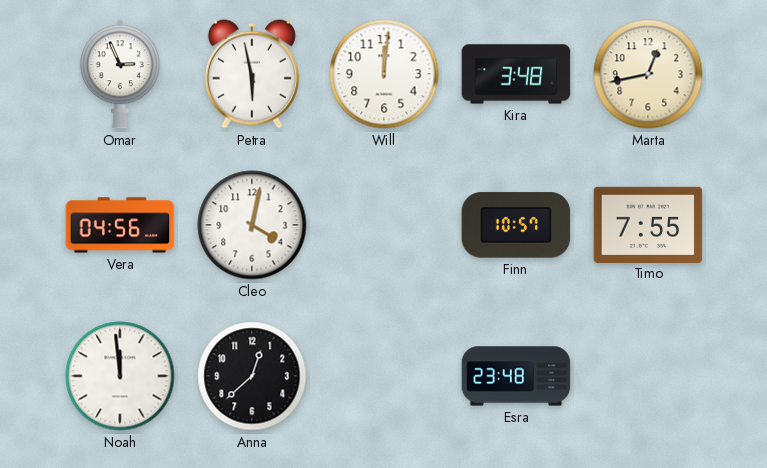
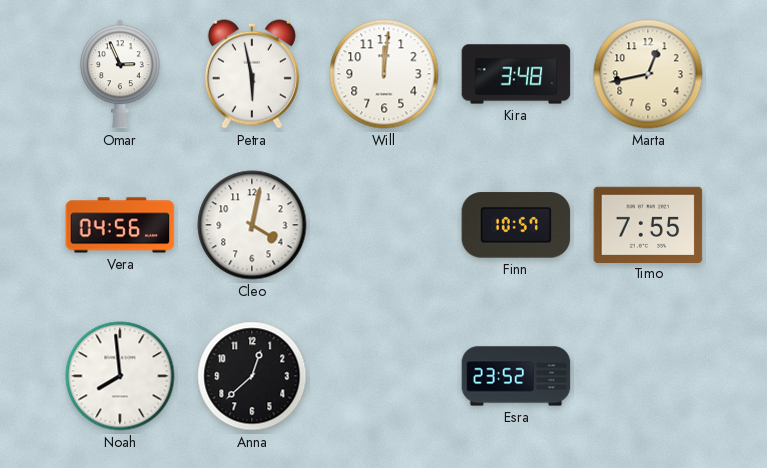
Noah: 11:59 -> 7:59
Esra: 23:48 -> 23:52
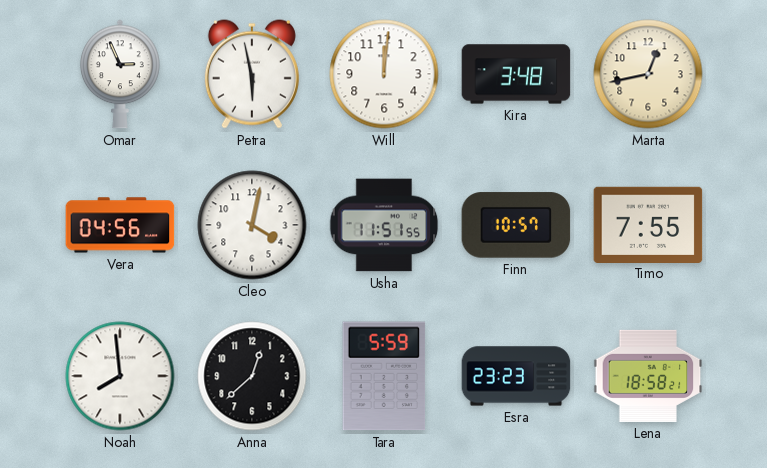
Usha: none -> 11:51
Tara: none -> 5:59
Esra: 23:52 -> 23:23
Lena: none -> 18:58
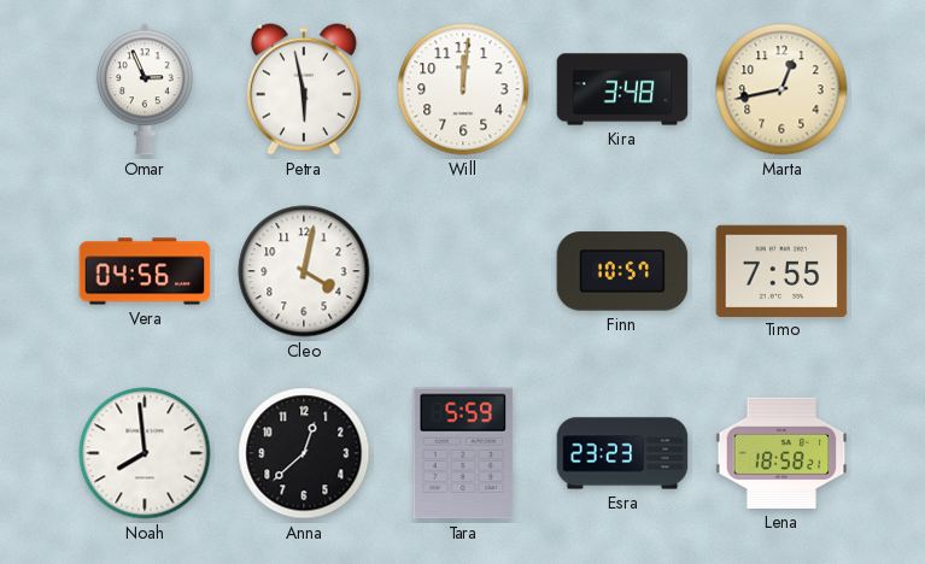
Usha: 11:51 -> none
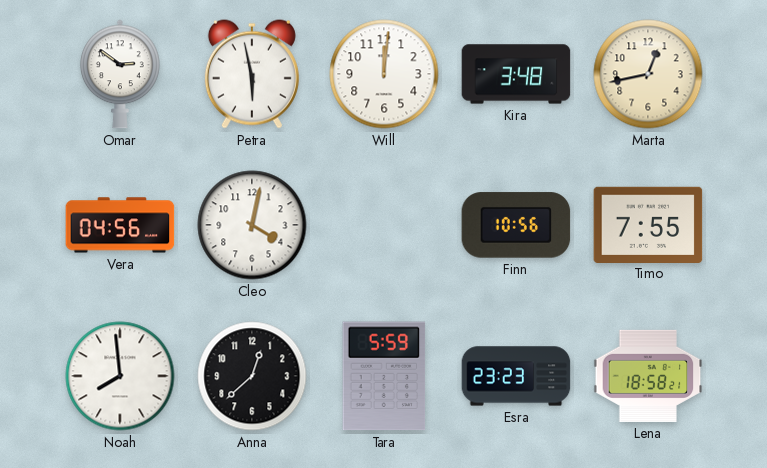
Omar: 2:56 -> 2:51
Finn: 10:57 -> 10:56
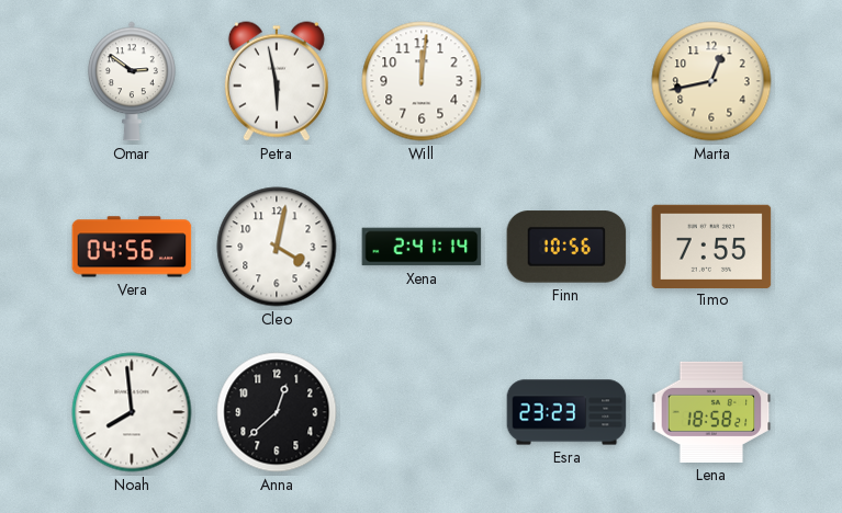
Kira: 3:48 -> none
Xena: none -> 2:41
Tara: 5:59 -> none
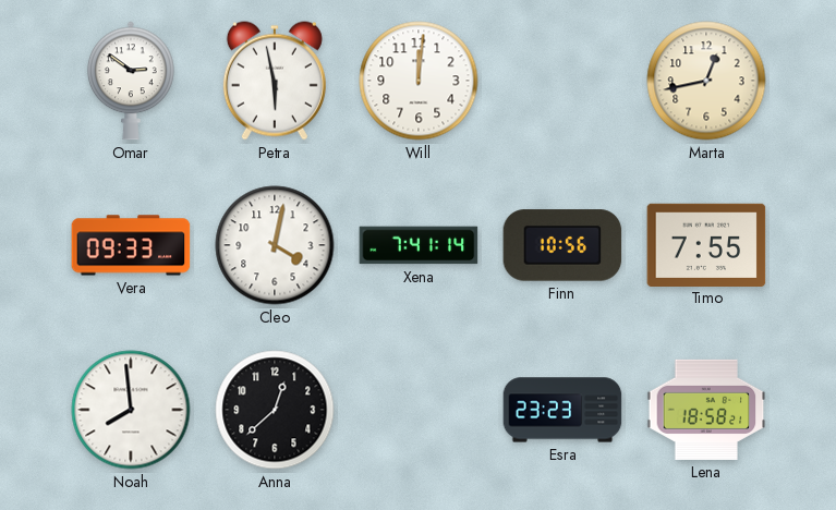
Vera: 04:56 -> 09:33
Xena: 2:41 -> 7:41
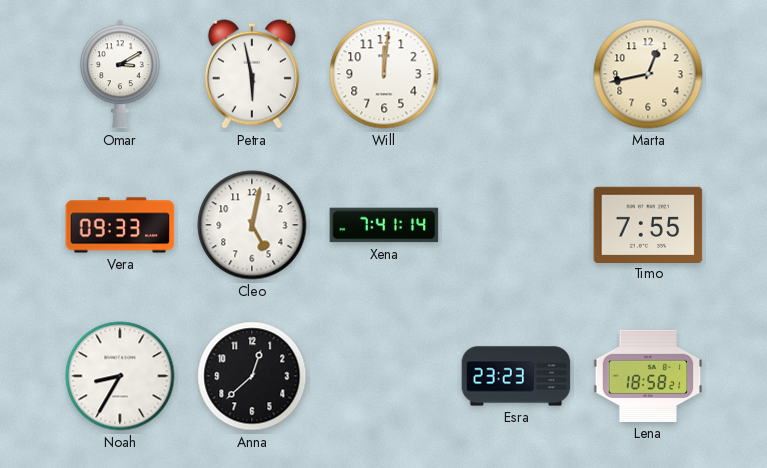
Omar: 2:51 -> 3:10
Cleo: 4:02 -> 5:02
Finn: 10:56 -> none
Noah: 7:59 -> 8:35
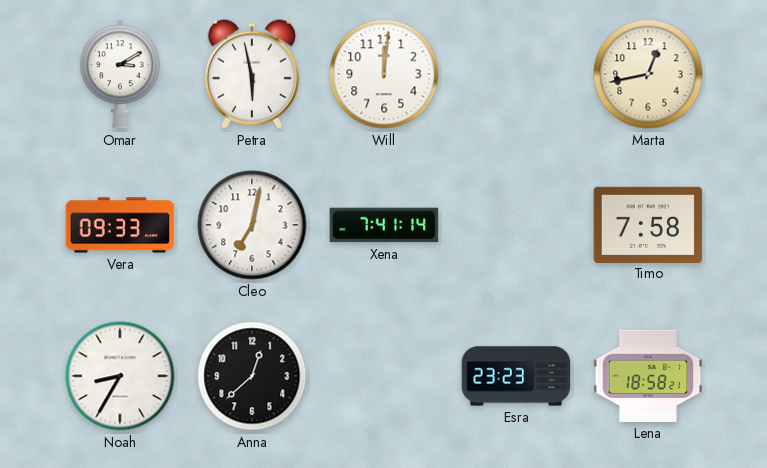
Cleo: 5:02 -> 7:02
Timo: 7:55 -> 7:58
